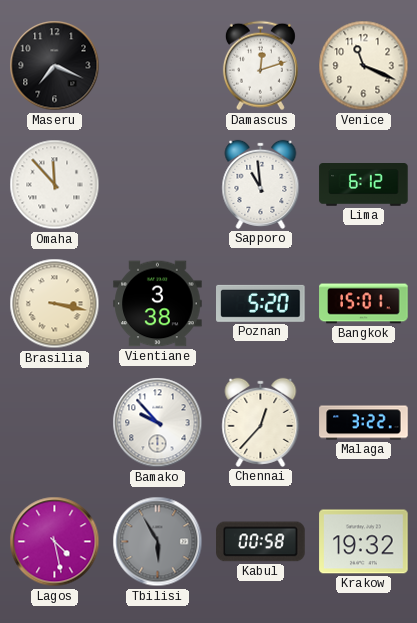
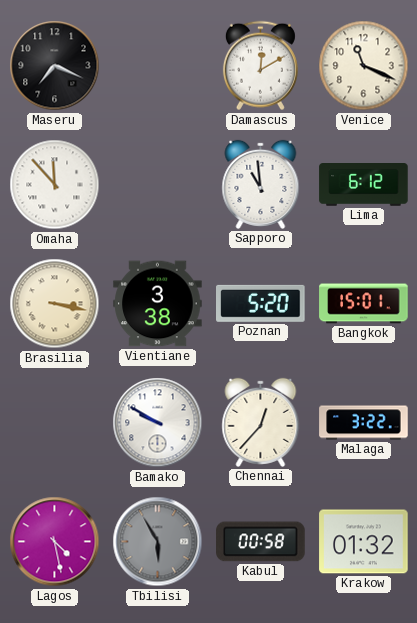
Damascus: 12:12 -> 12:10
Bamako: 9:53 -> 9:50
Krakow: 19:32 -> 01:32
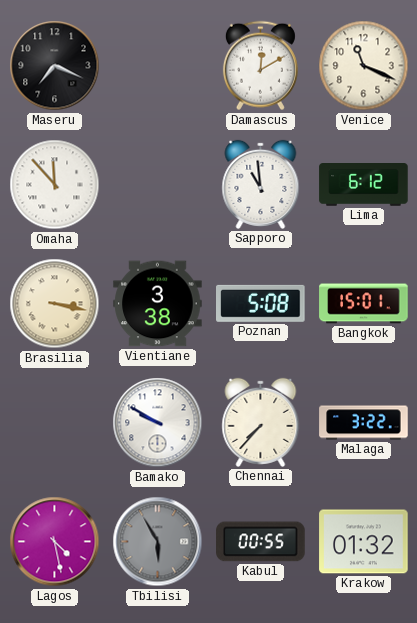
Poznan: 5:20 -> 5:08
Chennai: 12:37 -> 7:37
Kabul: 00:58 -> 00:55
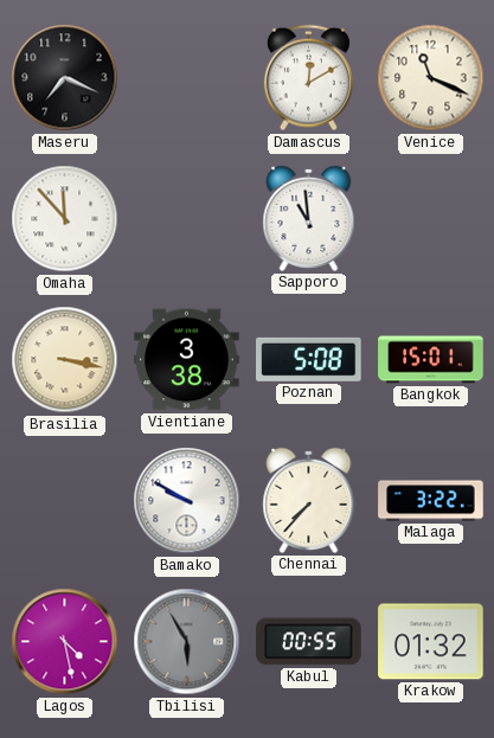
Lima: 6:12 -> none
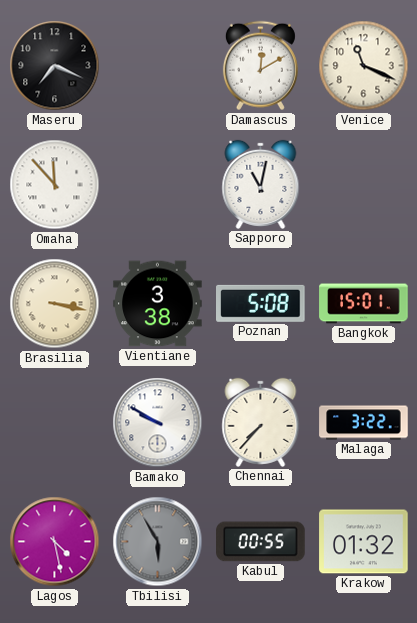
Sapporo: 10:59 -> 11:02
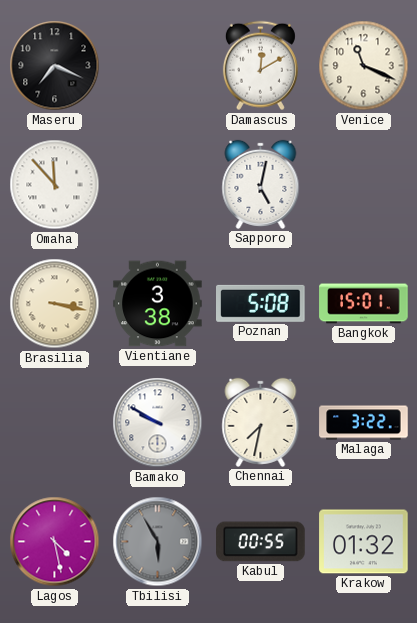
Sapporo: 11:02 -> 5:02
Chennai: 7:37 -> 7:32
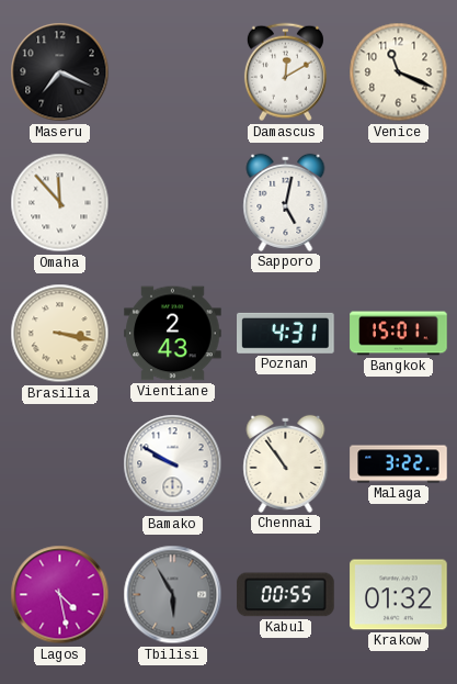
Vientiane: 3:38 -> 2:43
Poznan: 5:08 -> 4:31
Chennai: 7:32 -> 10:54
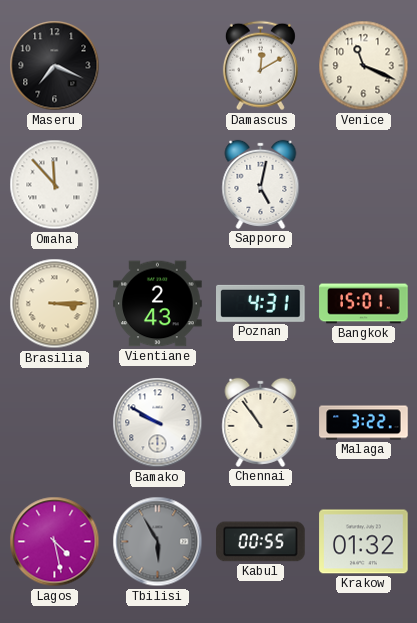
Brasilia: 3:17 -> 3:15
